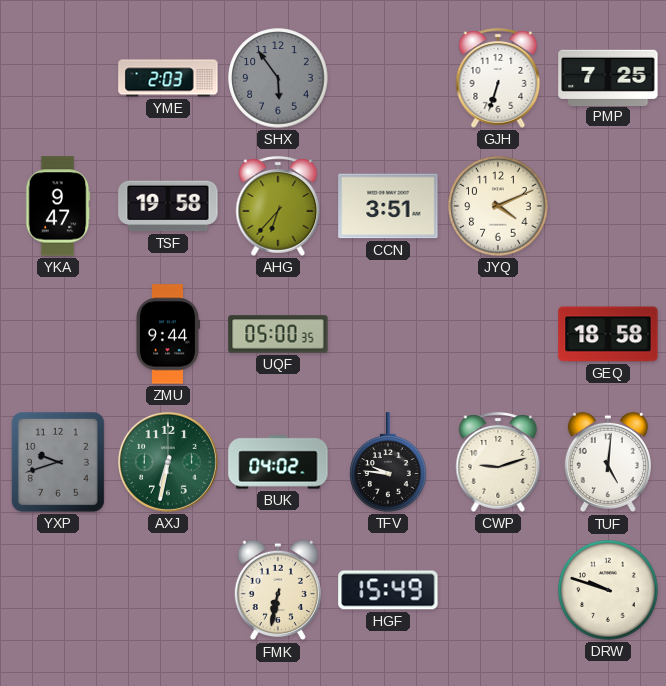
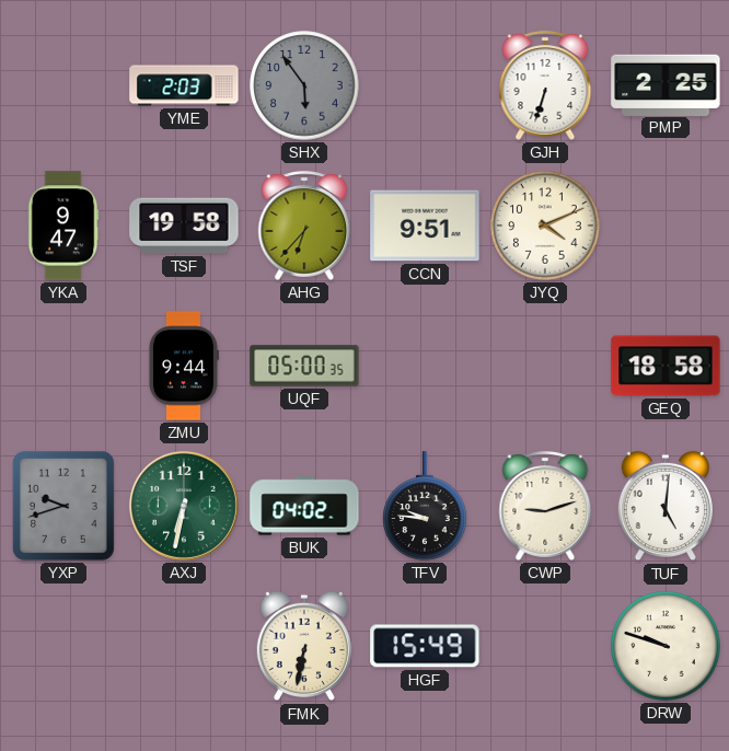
PMP: 7:25 -> 2:25
CCN: 3:51 -> 9:51
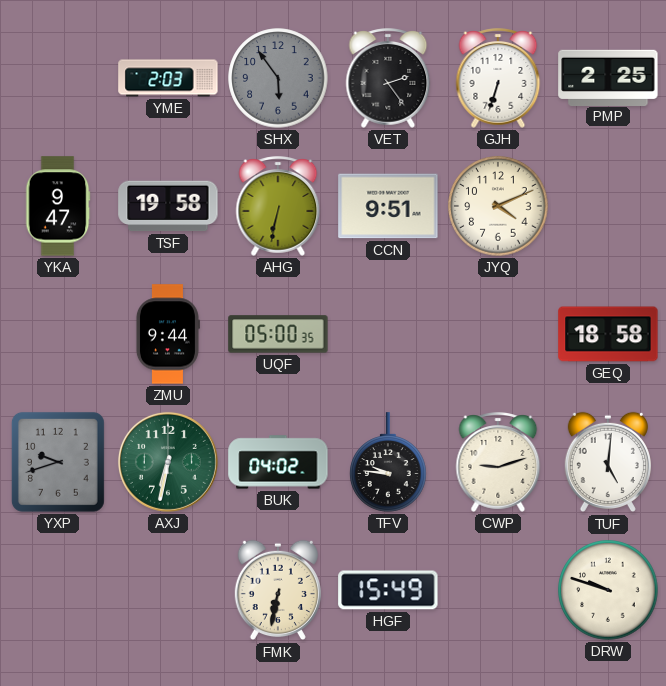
VET: none -> 2:24
AHG: 6:37 -> 6:32
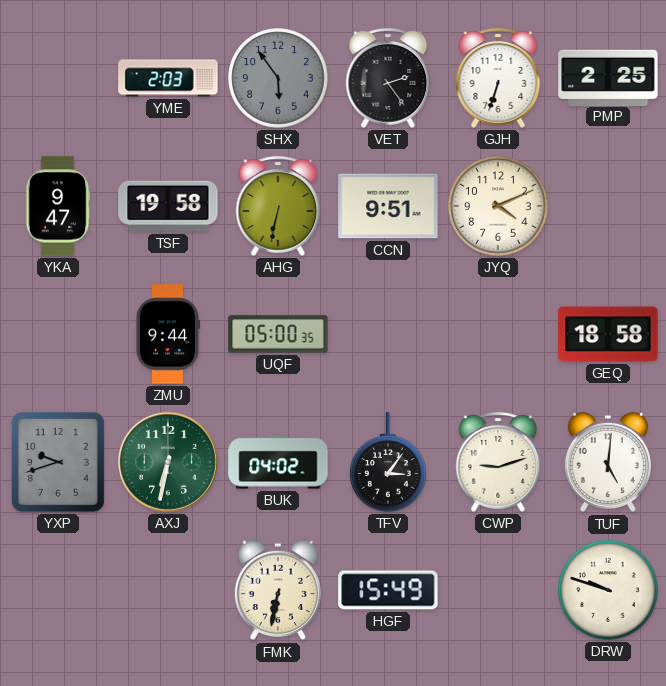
TFV: 9:46 -> 3:06
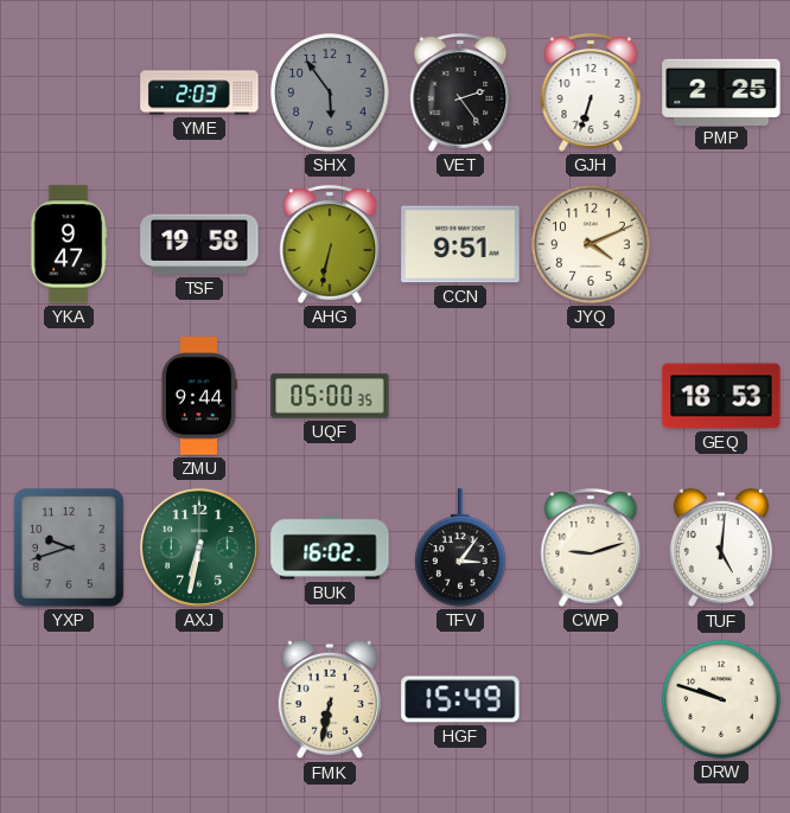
GEQ: 18:58 -> 18:53
BUK: 04:02 -> 16:02
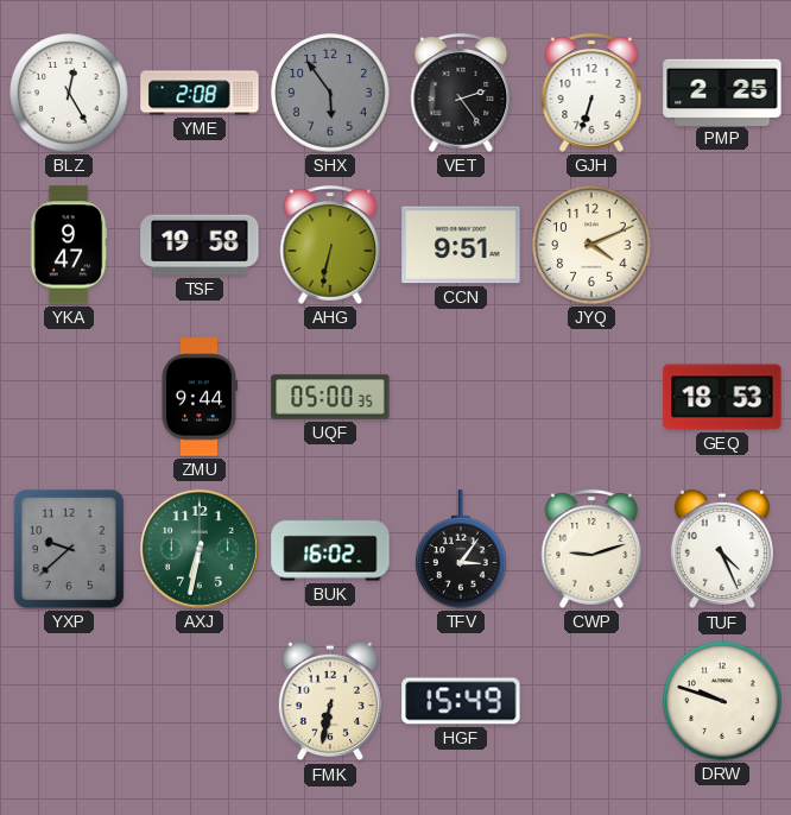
BLZ: none -> 12:25
YME: 2:03 -> 2:08
YXP: 9:42 -> 9:38
TUF: 5:01 -> 4:26
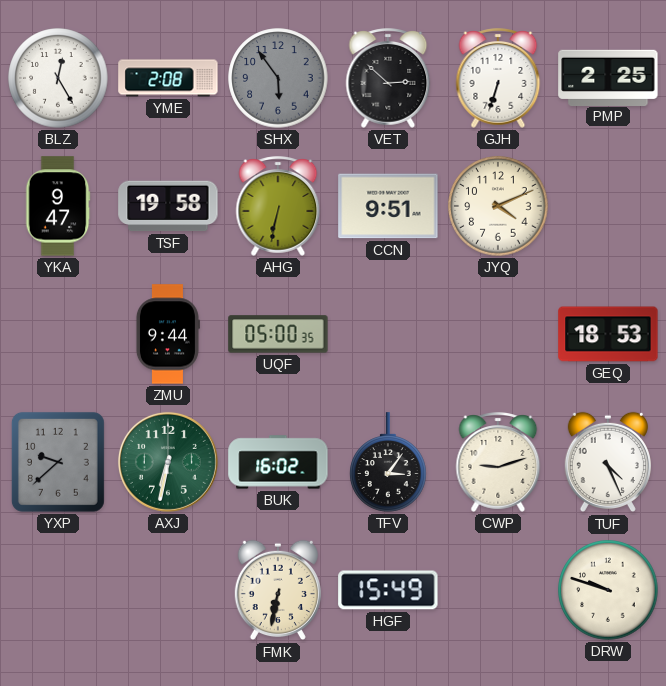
VET: 2:24 -> 2:52
